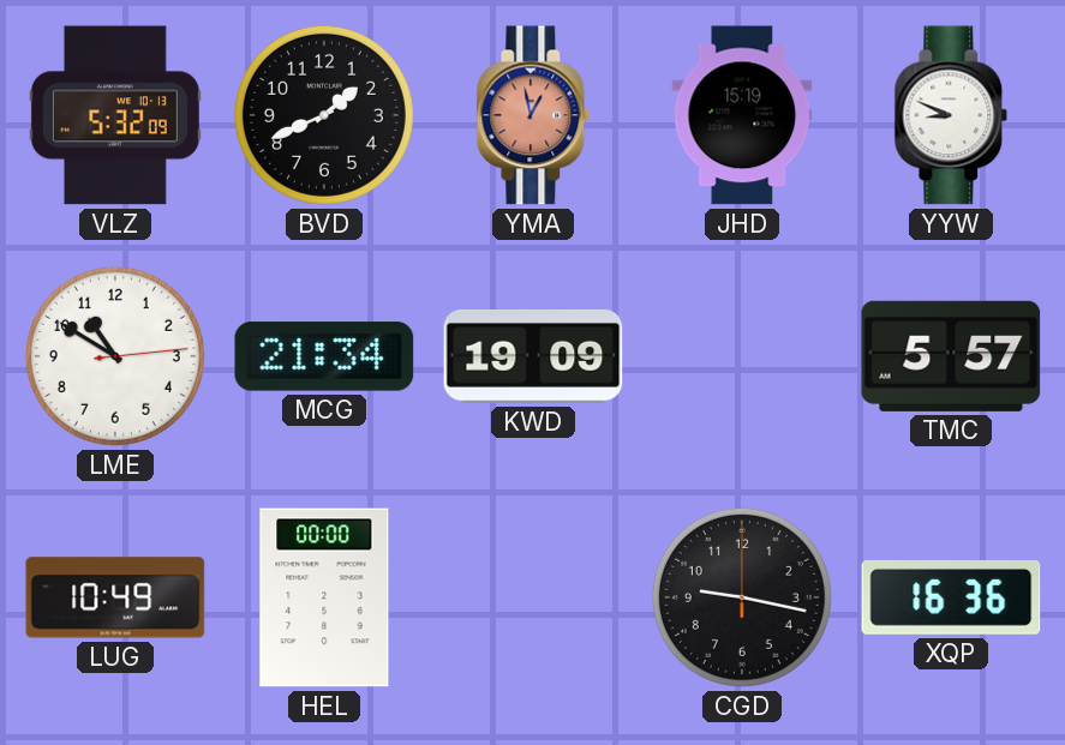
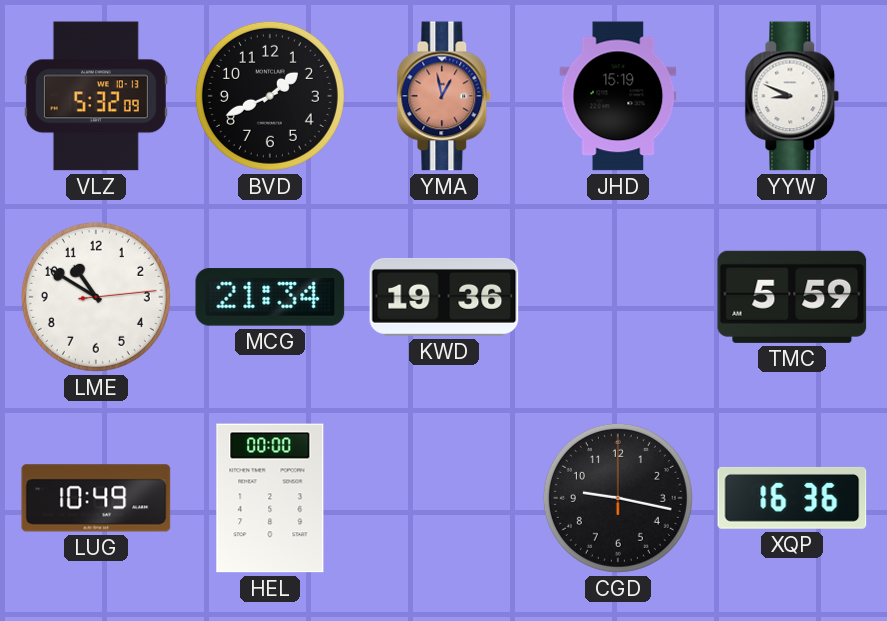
KWD: 19:09 -> 19:36
TMC: 5:57 -> 5:59
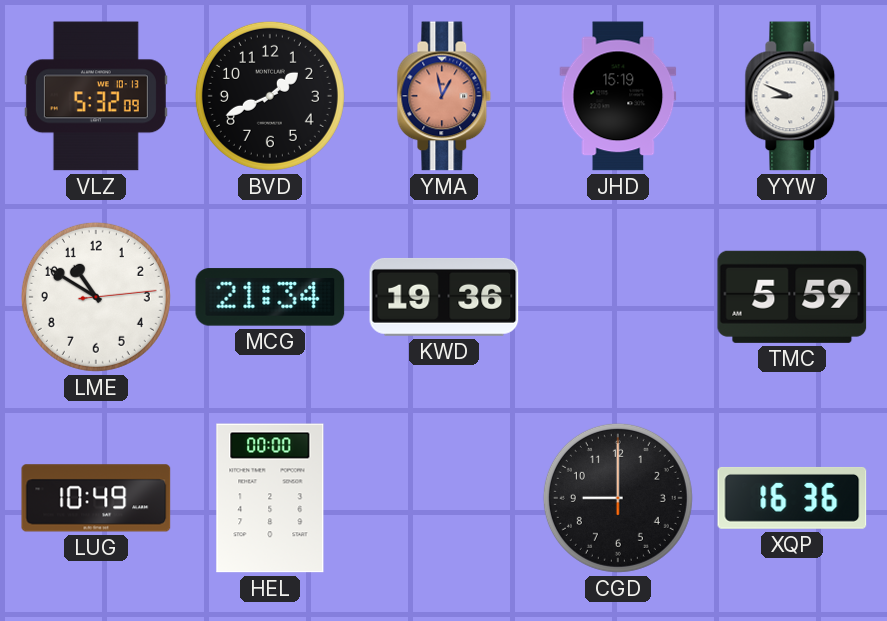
CGD: 9:17 -> 9:00
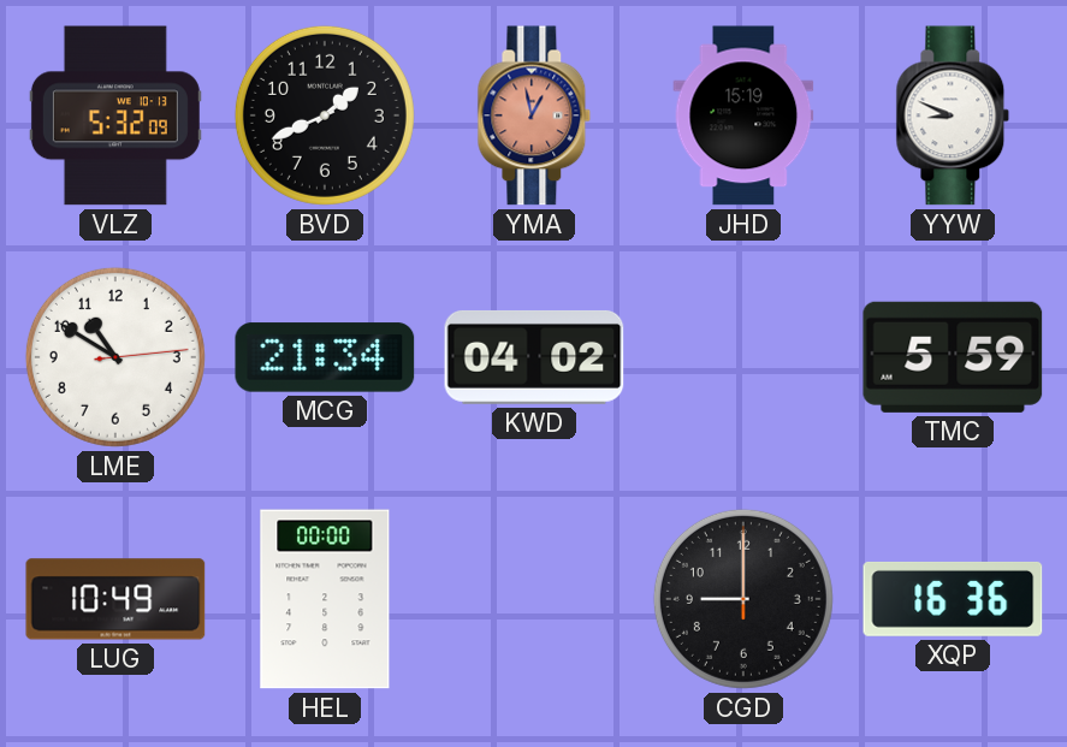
KWD: 19:36 -> 04:02
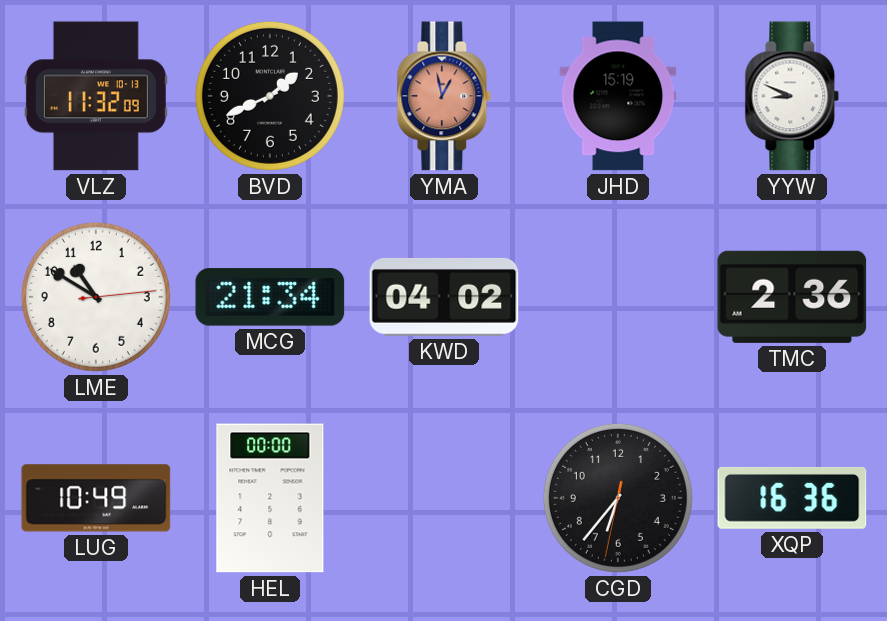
VLZ: 5:32 -> 11:32
TMC: 5:59 -> 2:36
CGD: 9:00 -> 6:36
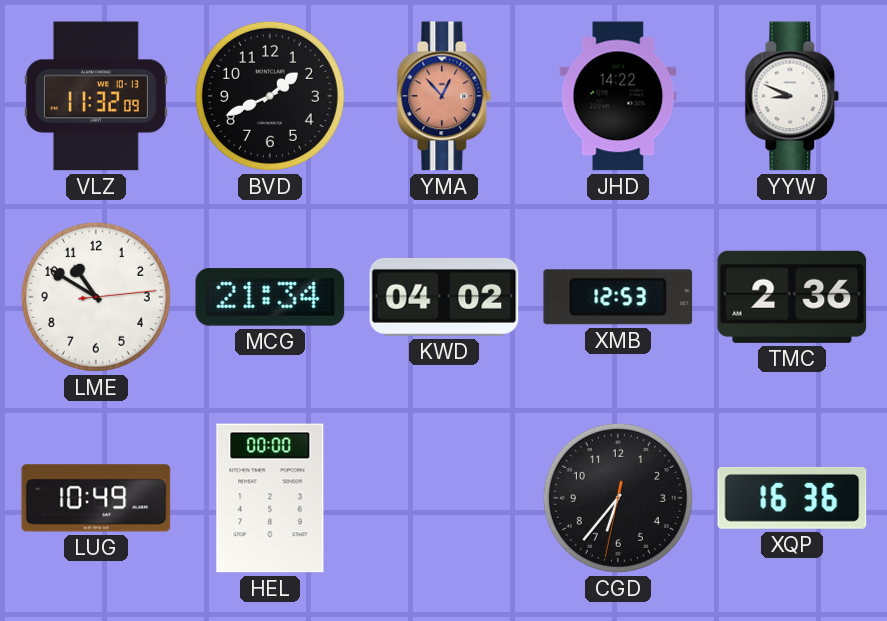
YMA: 12:58 -> 12:53
JHD: 15:19 -> 14:22
XMB: none -> 12:53
